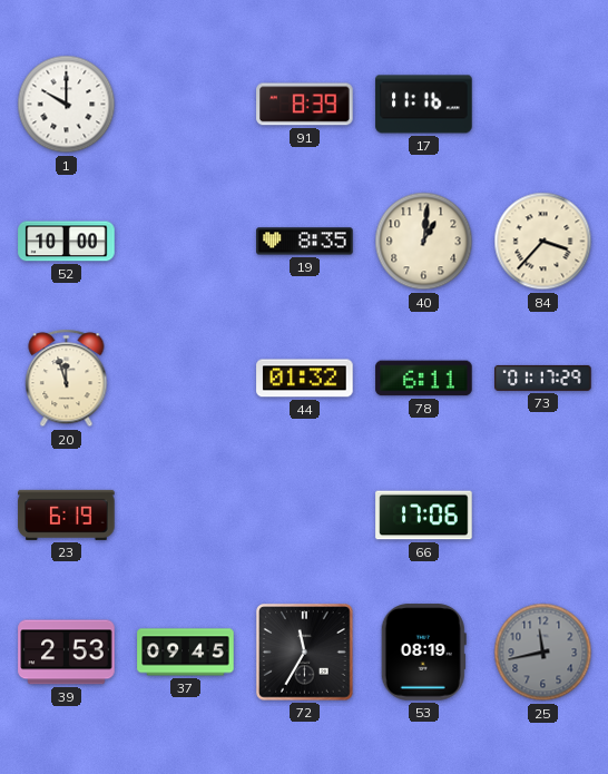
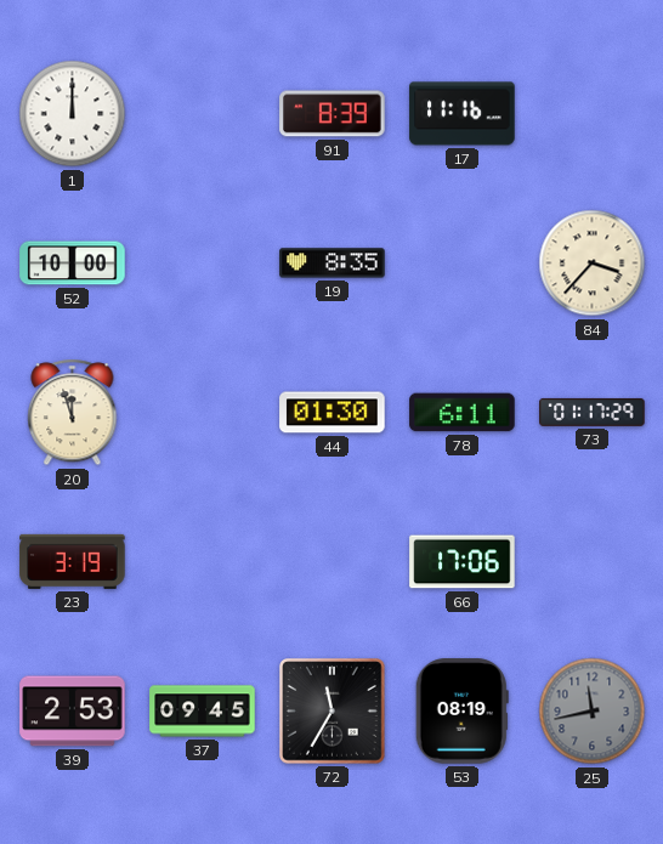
1: 10:00 -> 12:00
40: 1:01 -> none
44: 01:32 -> 01:30
23: 6:19 -> 3:19
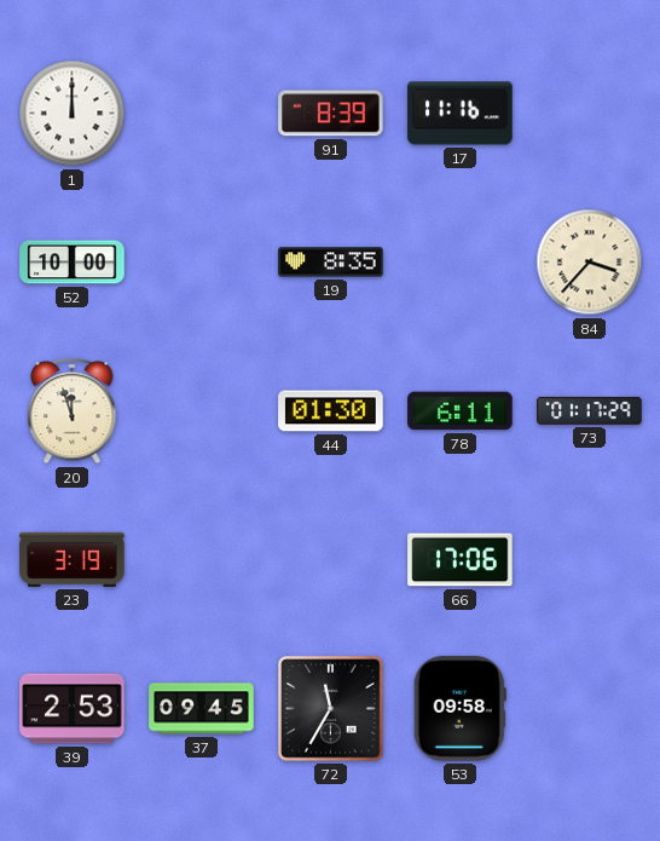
53: 08:19 -> 09:58
25: 11:43 -> none
